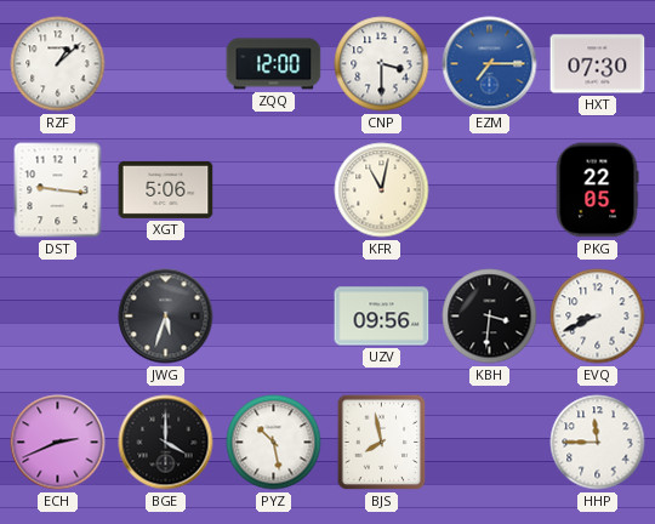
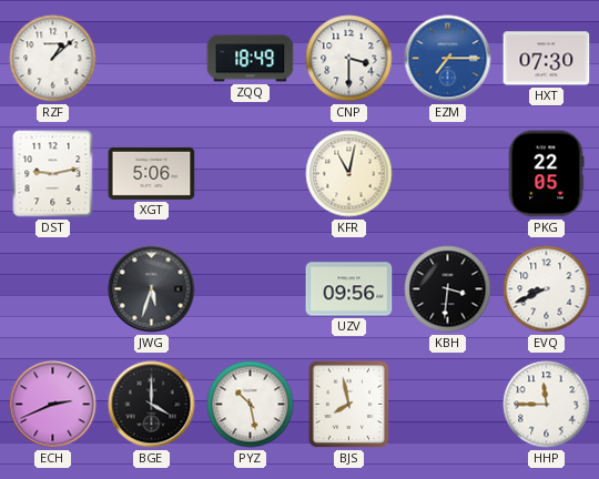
ZQQ: 12:00 -> 18:49
DST: 9:16 -> 9:13
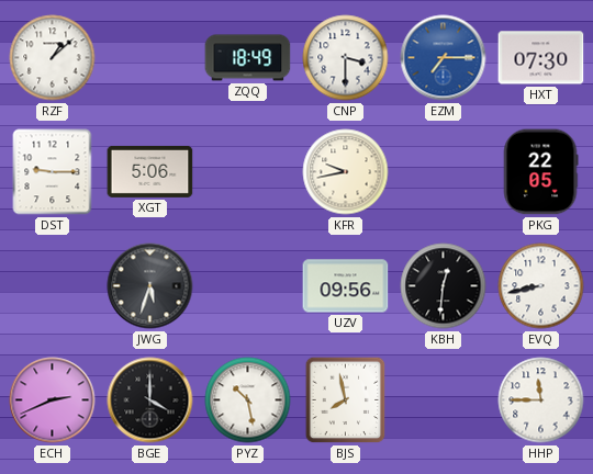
DST: 9:13 -> 9:15
KFR: 11:02 -> 9:43
KBH: 3:31 -> 12:31
EVQ: 8:41 -> 8:43
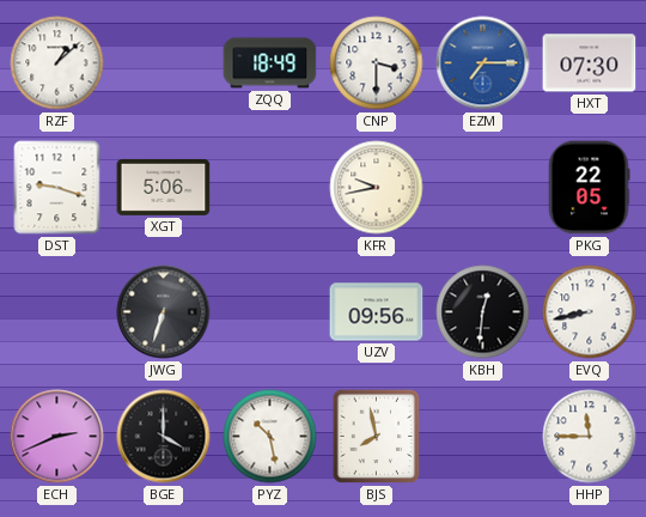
DST: 9:15 -> 9:18
JWG: 5:33 -> 6:33
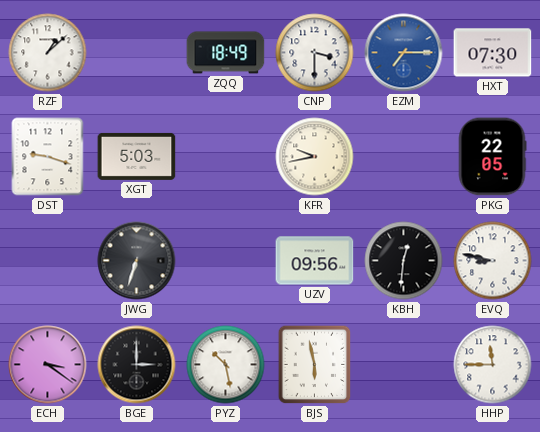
XGT: 5:06 -> 5:03
EVQ: 8:43 -> 8:47
ECH: 2:41 -> 3:21
BGE: 4:00 -> 3:00
BJS: 7:58 -> 5:58
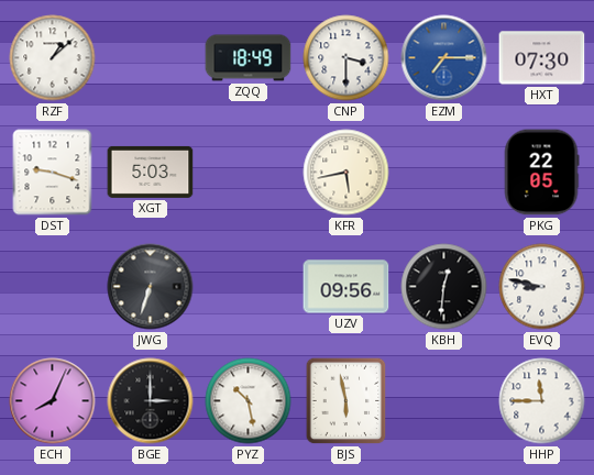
KFR: 9:43 -> 5:43
ECH: 3:21 -> 8:04
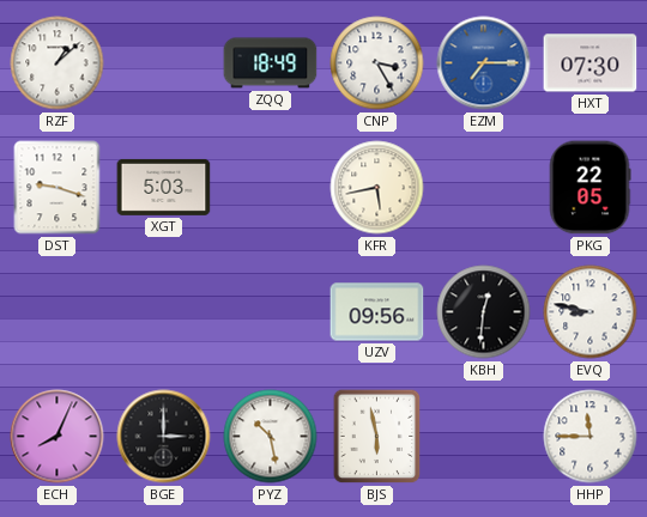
CNP: 3:30 -> 3:25
JWG: 6:33 -> none
